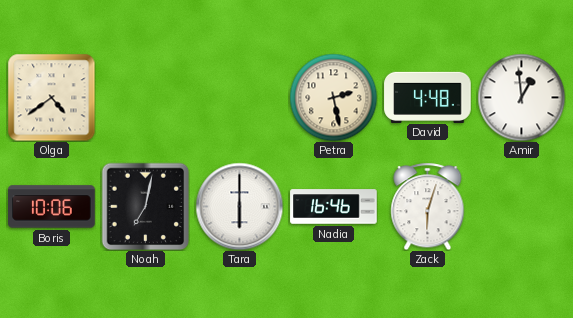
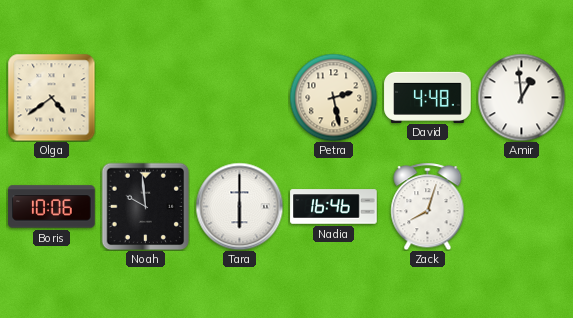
Noah: 7:02 -> 9:59
Zack: 6:03 -> 8:03
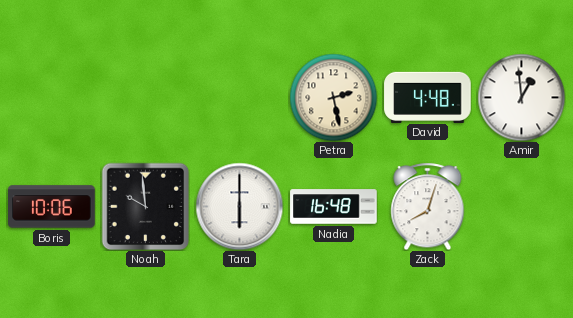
Olga: 4:39 -> none
Nadia: 16:46 -> 16:48
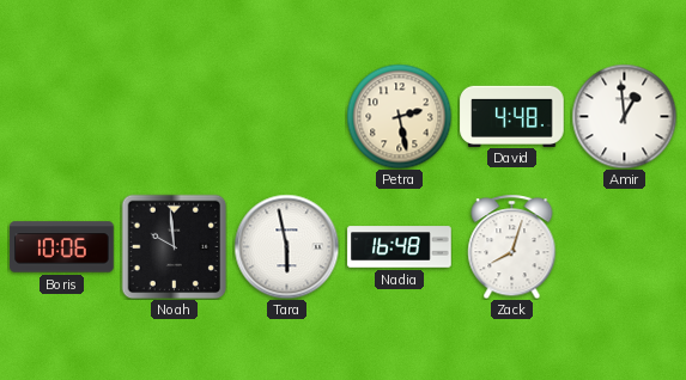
Tara: 6:00 -> 5:58
